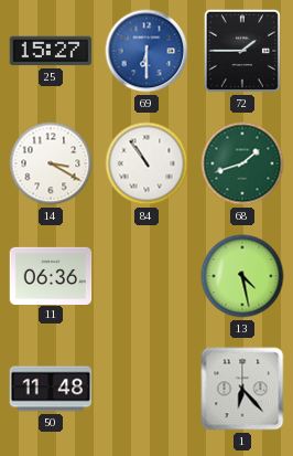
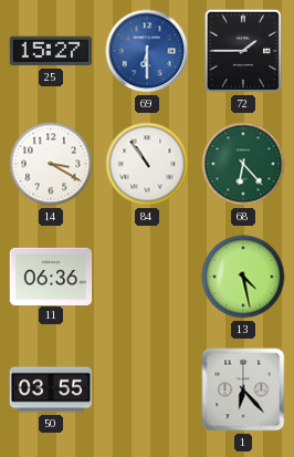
68: 1:42 -> 6:23
50: 11:48 -> 03:55
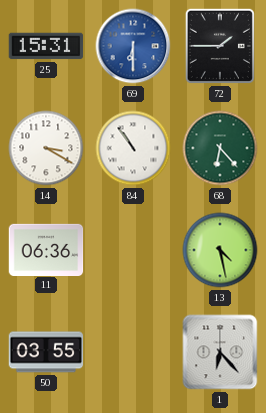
25: 15:27 -> 15:31
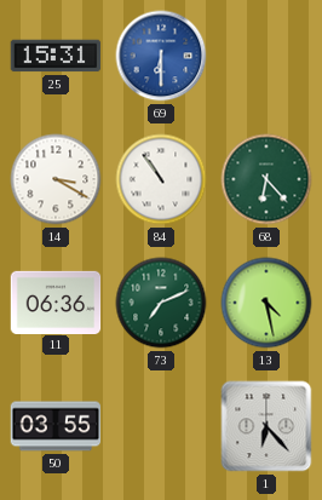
72: 1:45 -> none
73: none -> 7:11
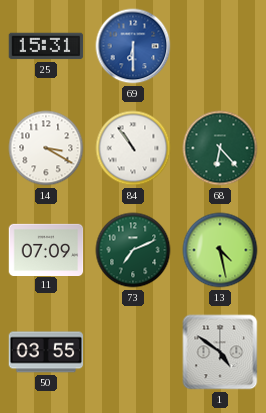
11: 06:36 -> 07:09
1: 6:23 -> 4:51
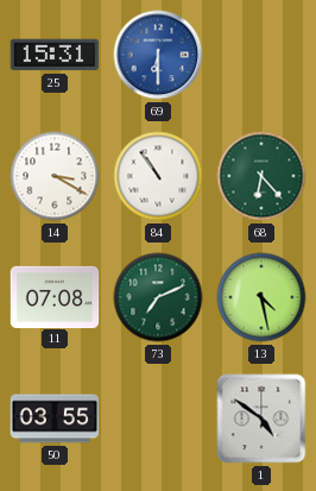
11: 07:09 -> 07:08
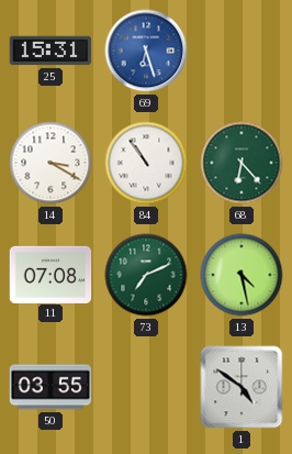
69: 6:30 -> 6:27
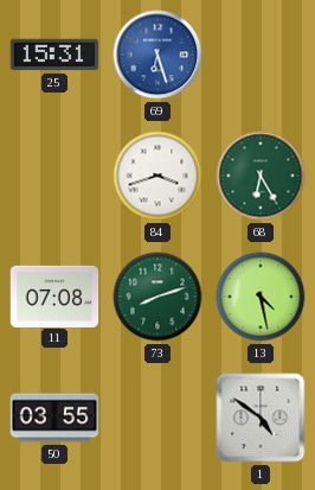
14: 3:20 -> none
84: 10:54 -> 3:42
68: 6:23 -> 6:25
73: 7:11 -> 8:12
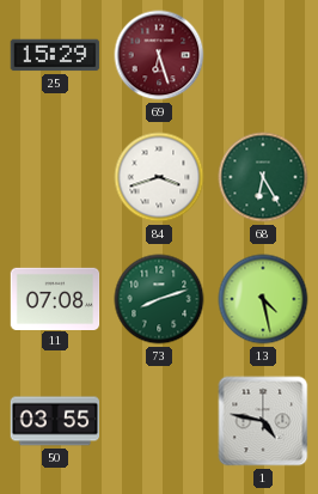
25: 15:31 -> 15:29
69 dial: blue -> burgundy
1: 4:51 -> 4:47
